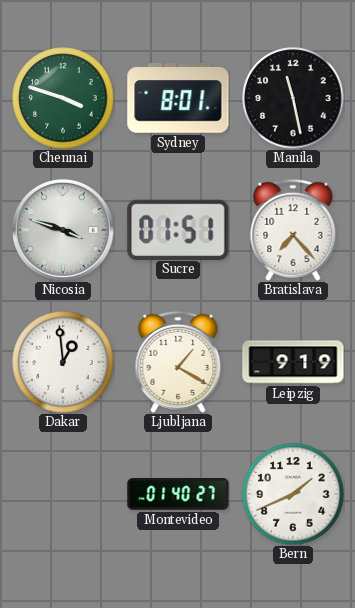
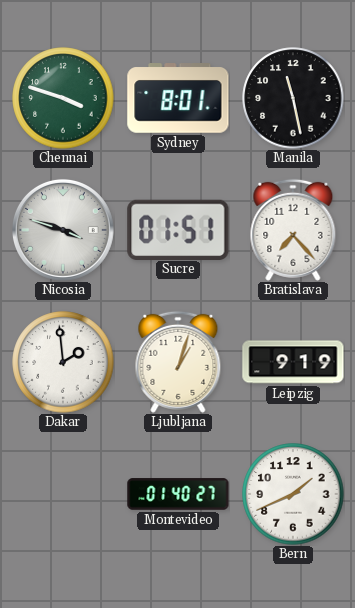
Dakar: 12:59 -> 1:59
Ljubljana: 1:20 -> 1:03
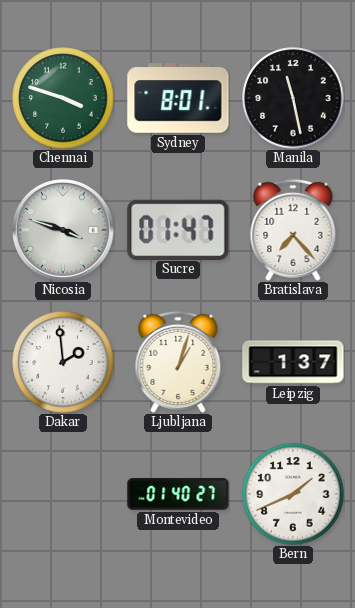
Sucre: 01:51 -> 01:47
Leipzig: 9:19 -> 1:37
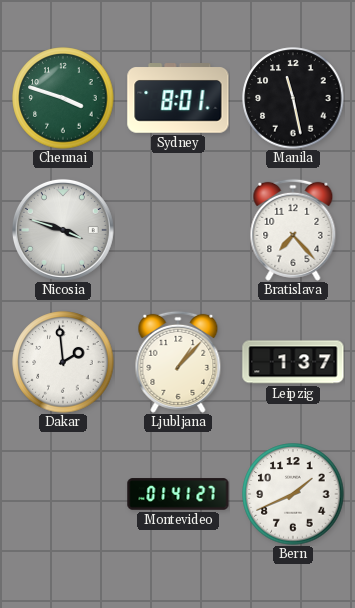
Sucre: 01:47 -> none
Ljubljana: 1:03 -> 1:07
Montevideo: 01:40 -> 01:41
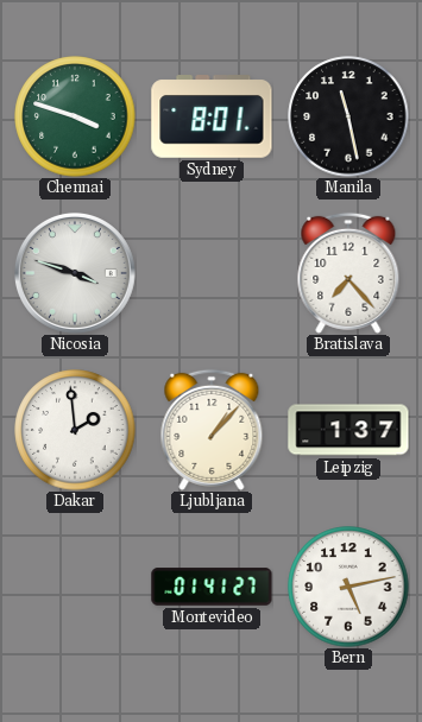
Bern: 1:41 -> 5:13
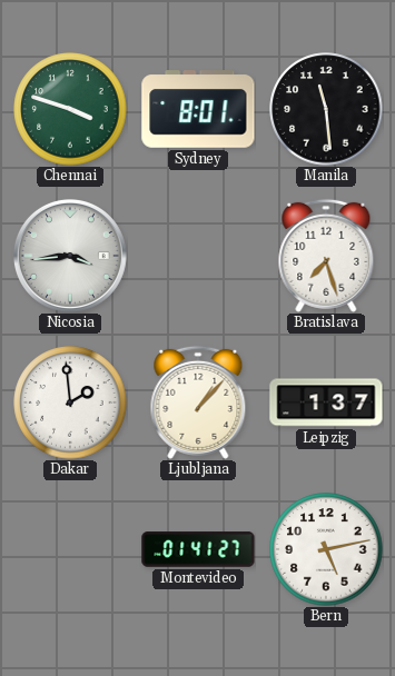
Manila: 11:28 -> 11:29
Nicosia: 3:48 -> 3:44
Bratislava: 7:23 -> 7:27
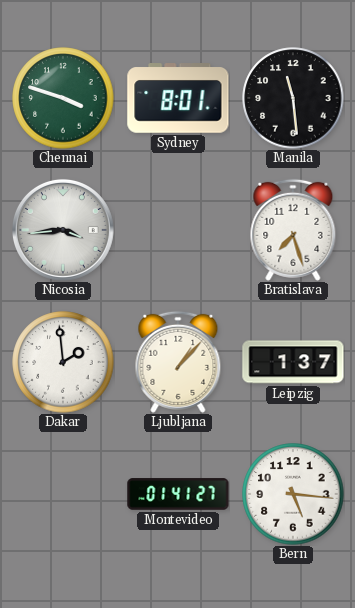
Bern: 5:13 -> 5:16
